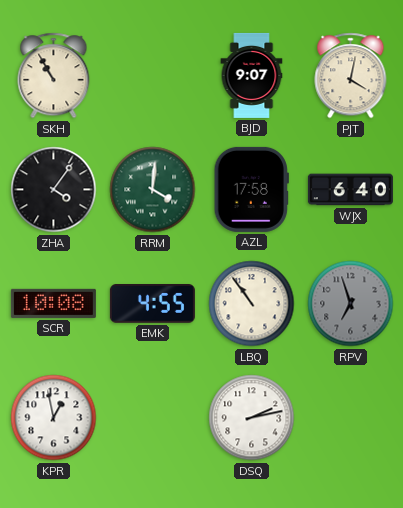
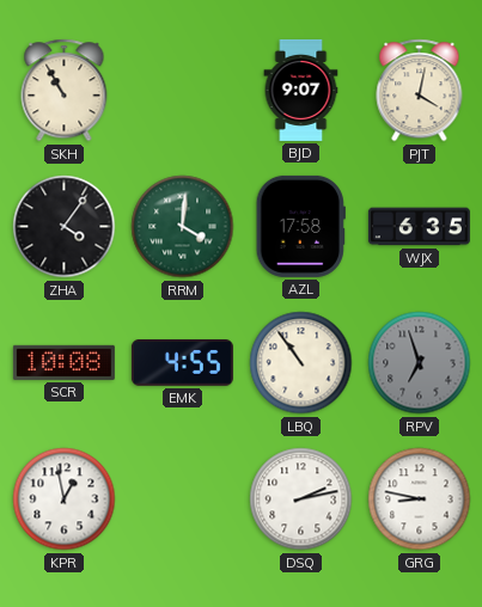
WJX: 6:40 -> 6:35
GRG: none -> 8:47
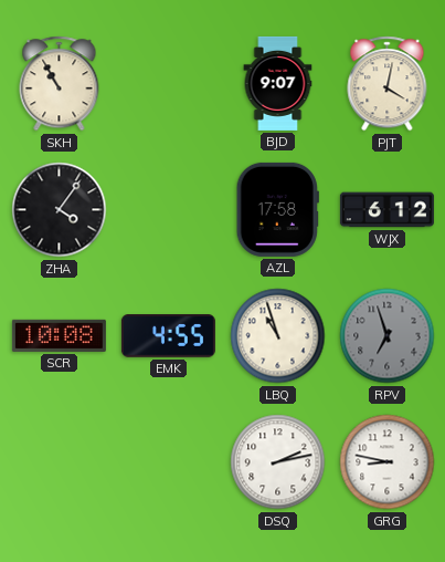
RRM: 4:01 -> none
WJX: 6:35 -> 6:12
LBQ: 10:54 -> 10:57
KPR: 12:58 -> none
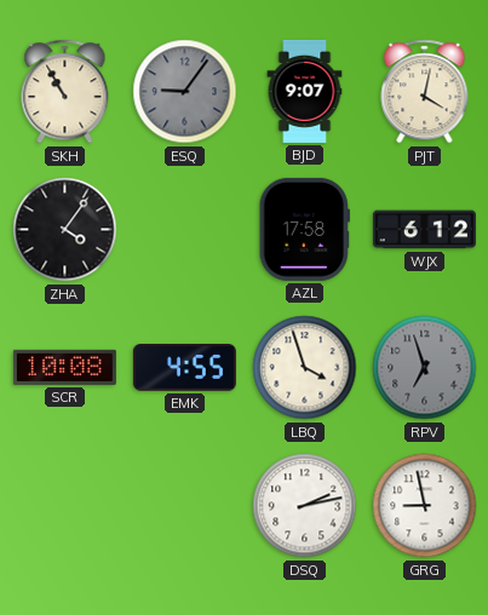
ESQ: none -> 9:06
LBQ: 10:57 -> 3:57
GRG: 8:47 -> 8:58
